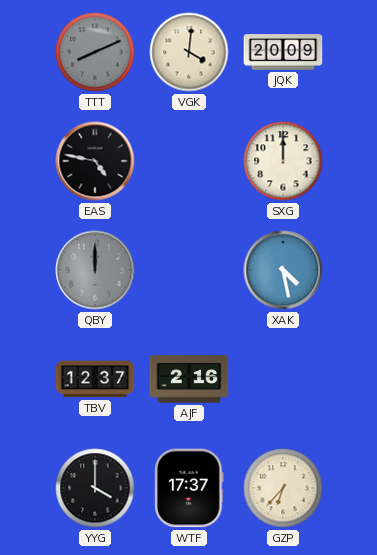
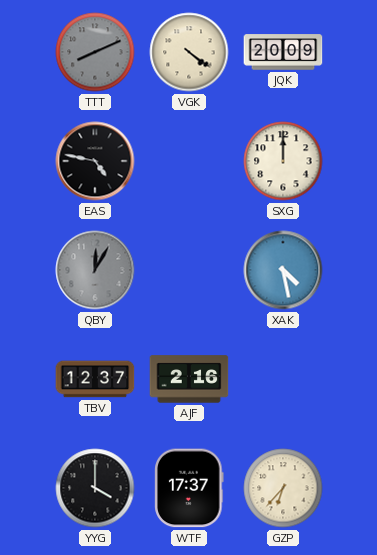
VGK: 4:01 -> 4:21
QBY: 12:00 -> 12:05
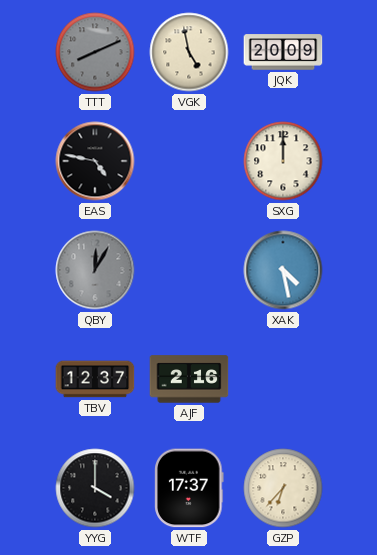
VGK: 4:21 -> 4:58
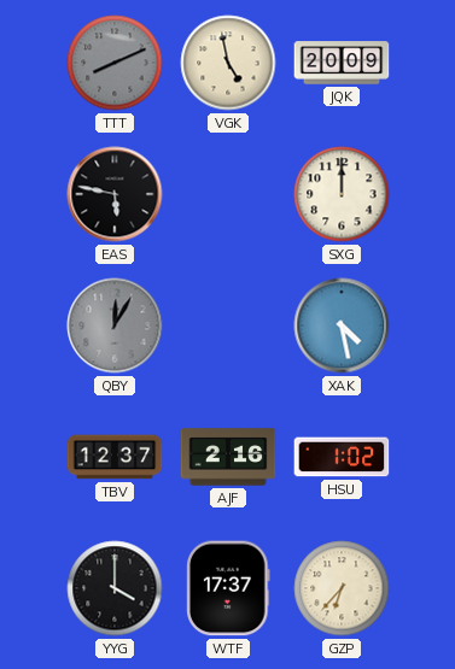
EAS: 4:47 -> 5:47
HSU: none -> 1:02
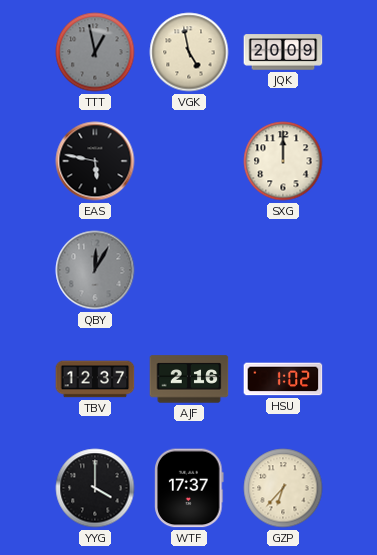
TTT: 8:11 -> 12:58
XAK: 4:28 -> none
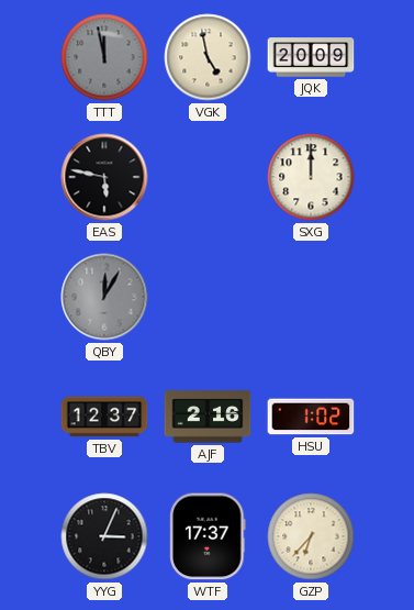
TTT: 12:58 -> 11:58
YYG: 4:00 -> 3:04
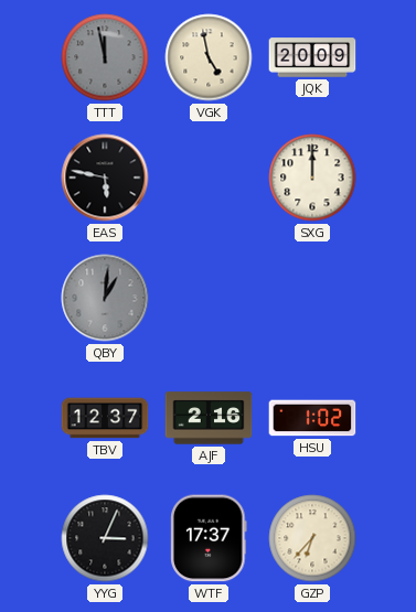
QBY: 12:05 -> 1:01
